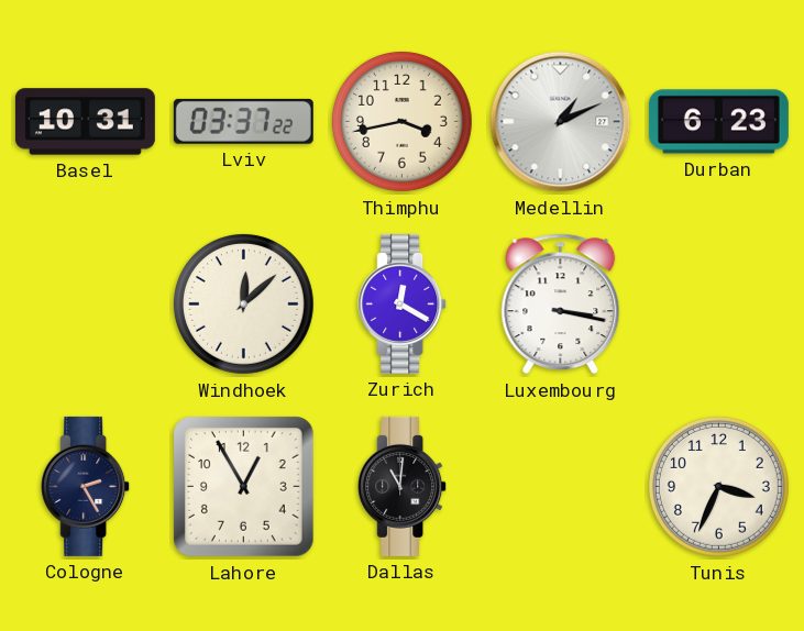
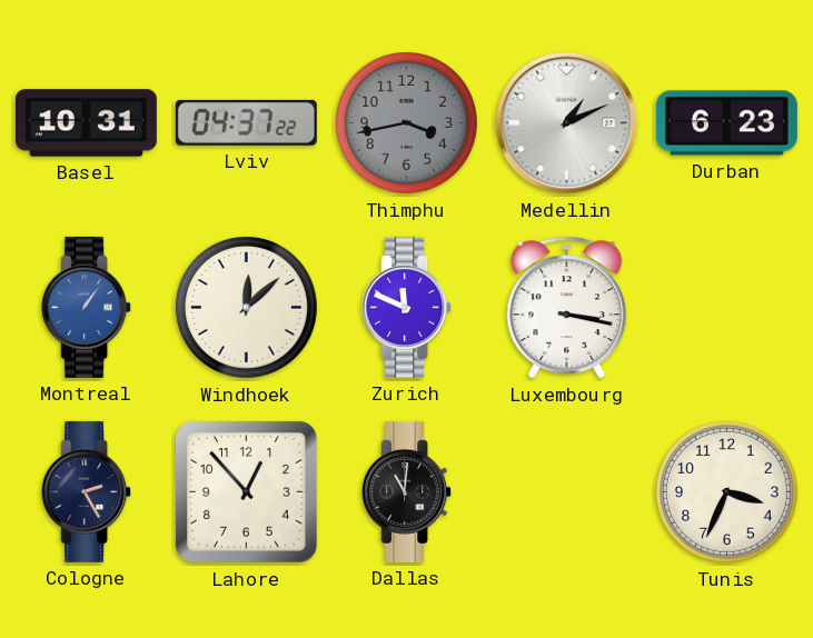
Lviv: 03:37 -> 04:37
Thimphu dial: cream -> grey
Montreal: none -> 1:06
Zurich: 12:20 -> 11:49
Lahore: 12:55 -> 12:53
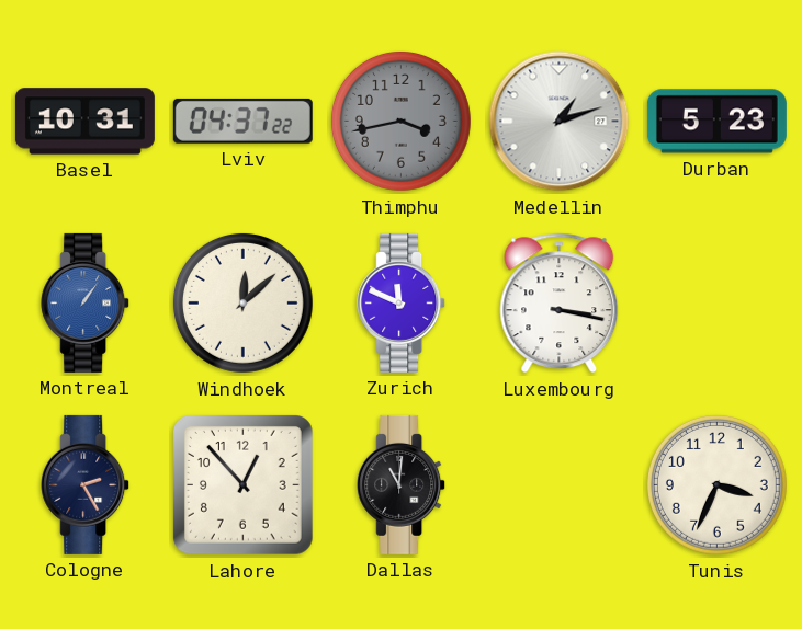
Medellin: 1:11 -> 1:12
Durban: 6:23 -> 5:23
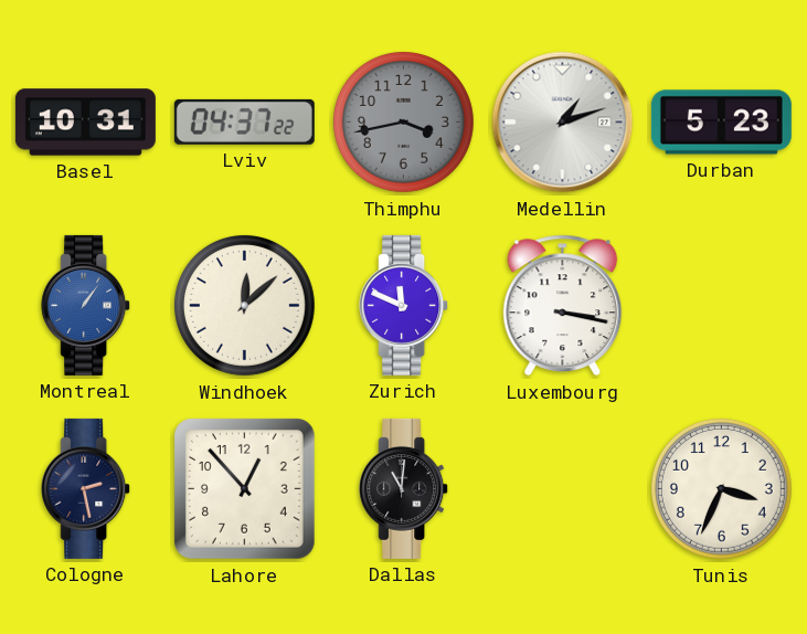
Cologne: 2:25 -> 2:28
